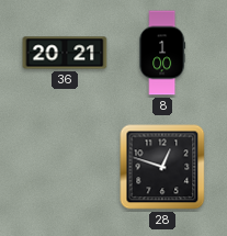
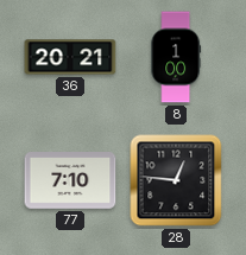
77: none -> 7:10
28: 12:48 -> 12:46
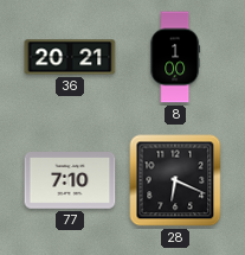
28: 12:46 -> 6:19
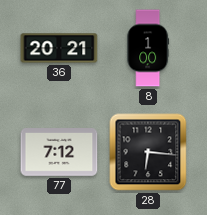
77: 7:10 -> 7:12
28: 6:19 -> 6:16
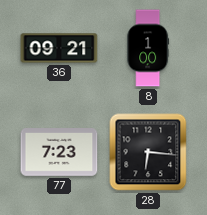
36: 20:21 -> 09:21
77: 7:12 -> 7:23
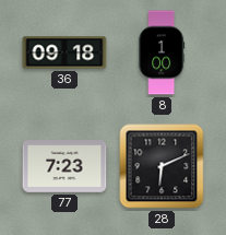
36: 09:21 -> 09:18
28: 6:16 -> 6:11
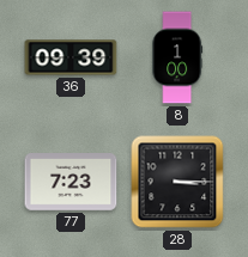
36: 09:18 -> 09:39
28: 6:11 -> 3:15
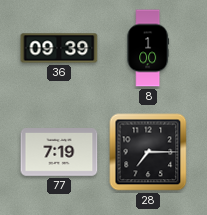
77: 7:23 -> 7:19
28: 3:15 -> 7:15
